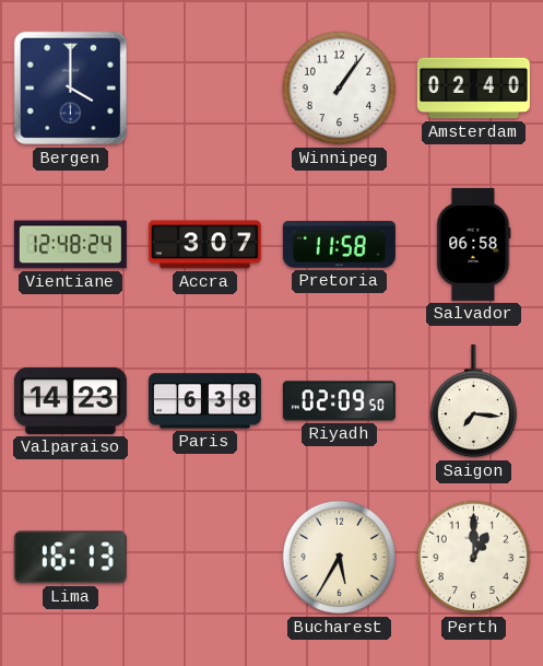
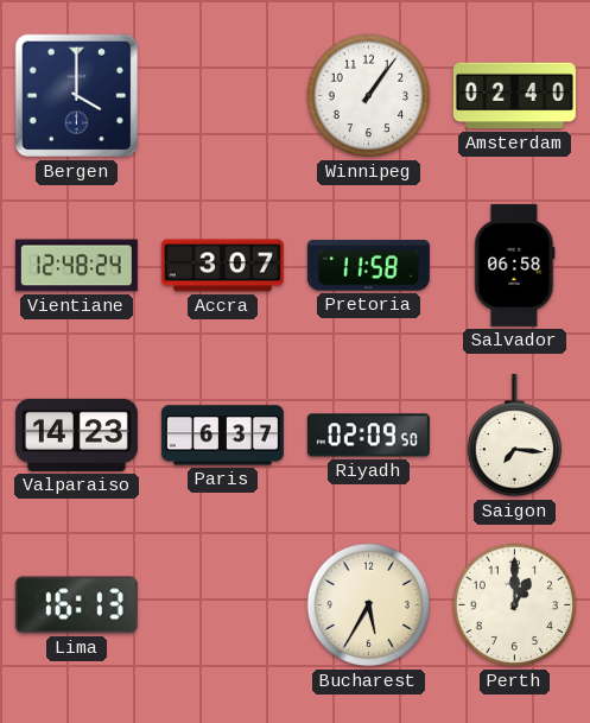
Paris: 6:38 -> 6:37
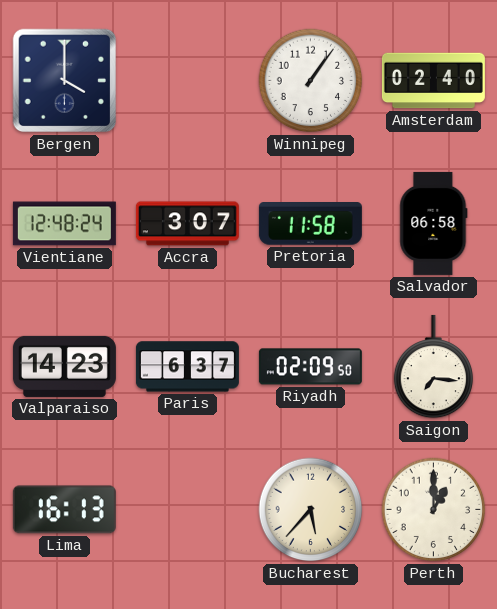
Bucharest: 5:35 -> 5:37
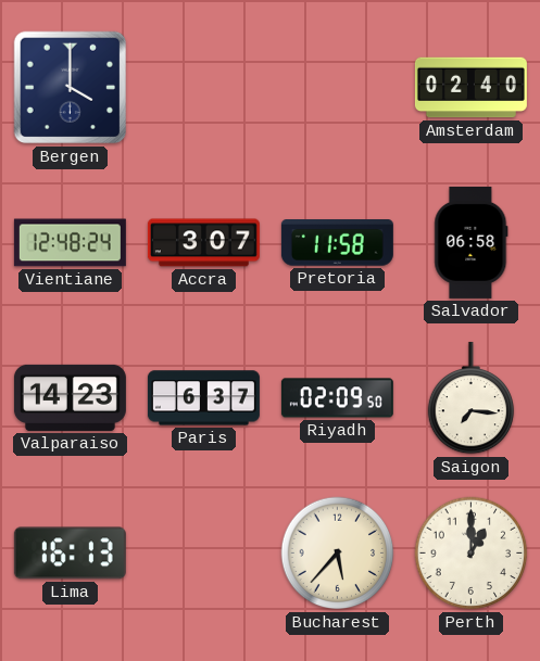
Winnipeg: 1:06 -> none
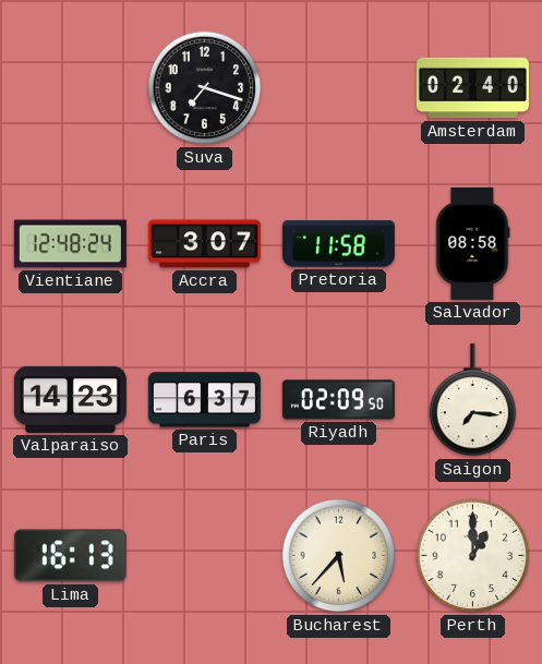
Bergen: 4:00 -> none
Suva: none -> 7:18
Salvador: 06:58 -> 08:58
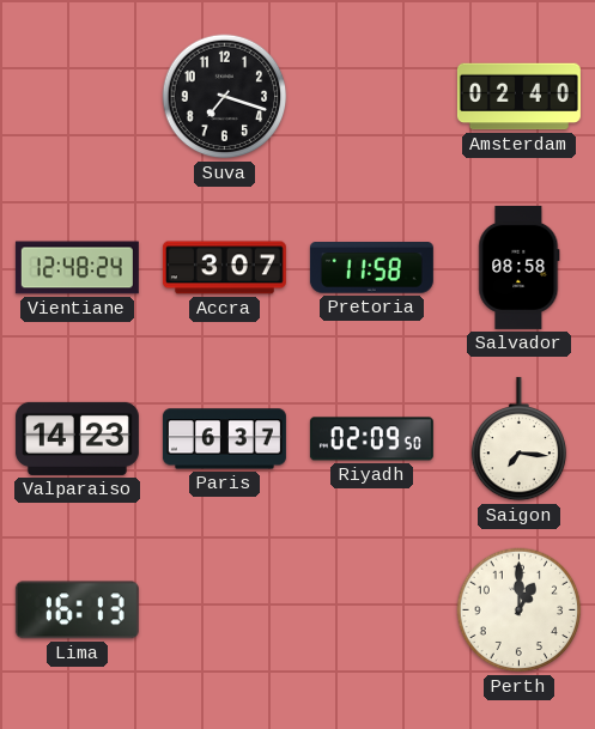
Bucharest: 5:37 -> none
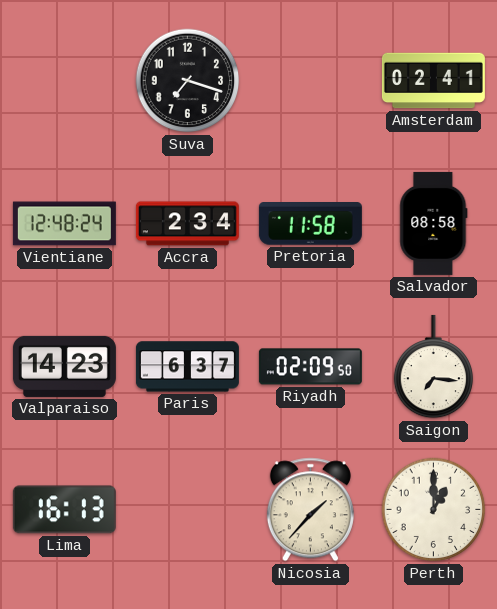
Amsterdam: 02:40 -> 02:41
Accra: 3:07 -> 2:34
Nicosia: none -> 1:37
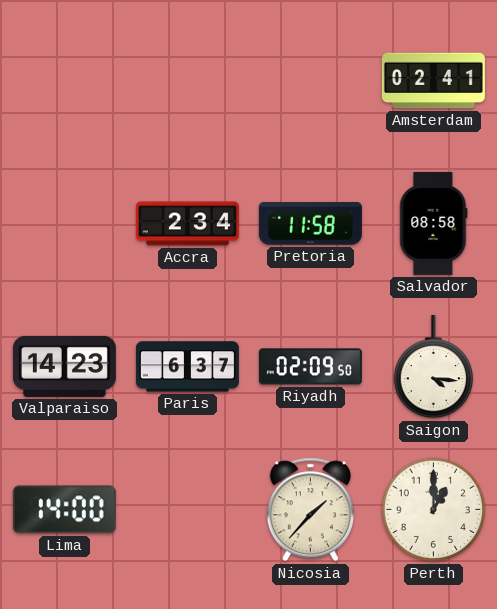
Suva: 7:18 -> none
Vientiane: 12:48 -> none
Saigon: 7:16 -> 4:16
Lima: 16:13 -> 14:00
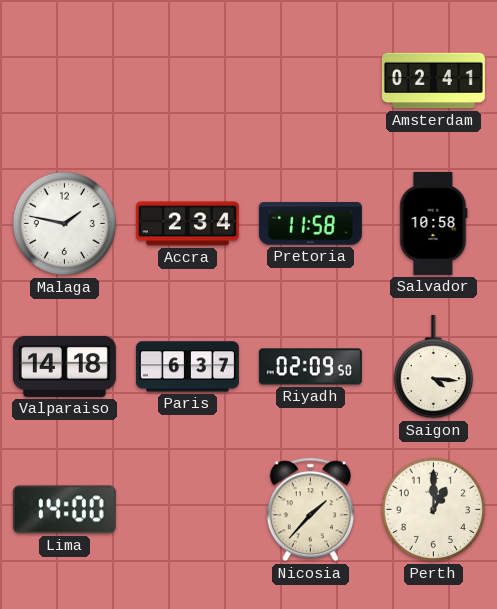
Malaga: none -> 1:47
Salvador: 08:58 -> 10:58
Valparaiso: 14:23 -> 14:18
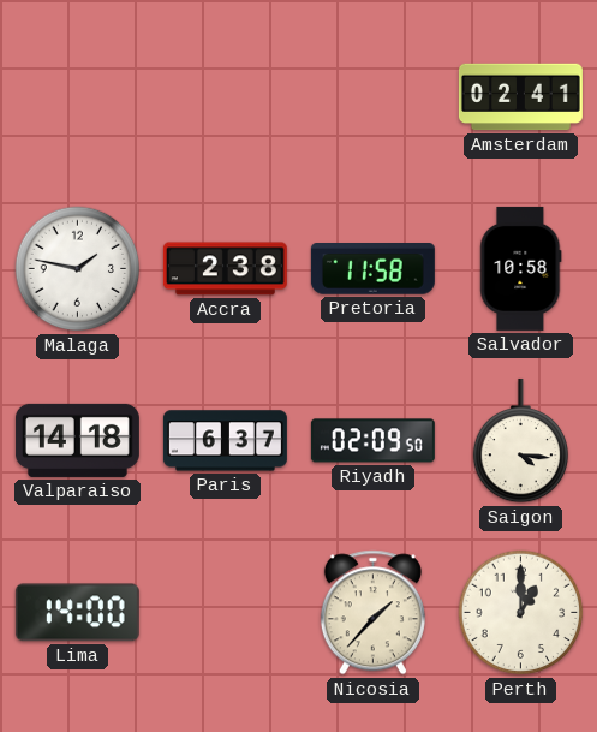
Accra: 2:34 -> 2:38
